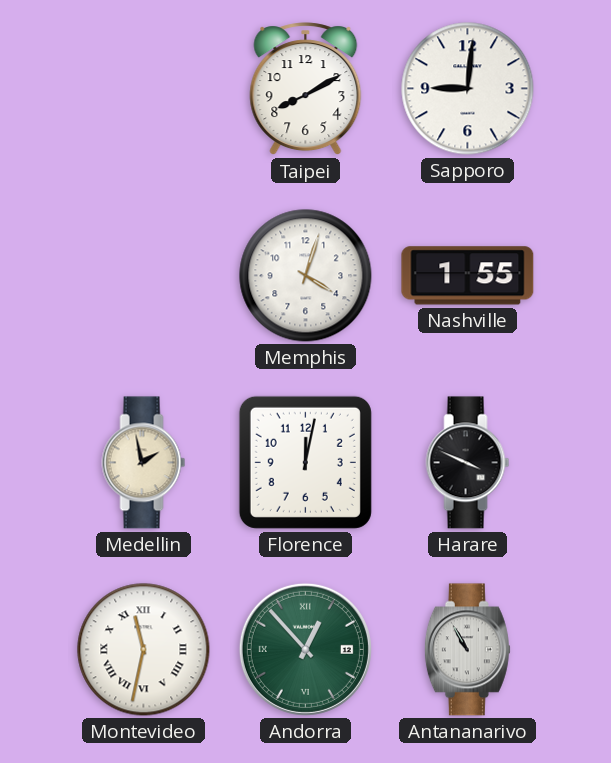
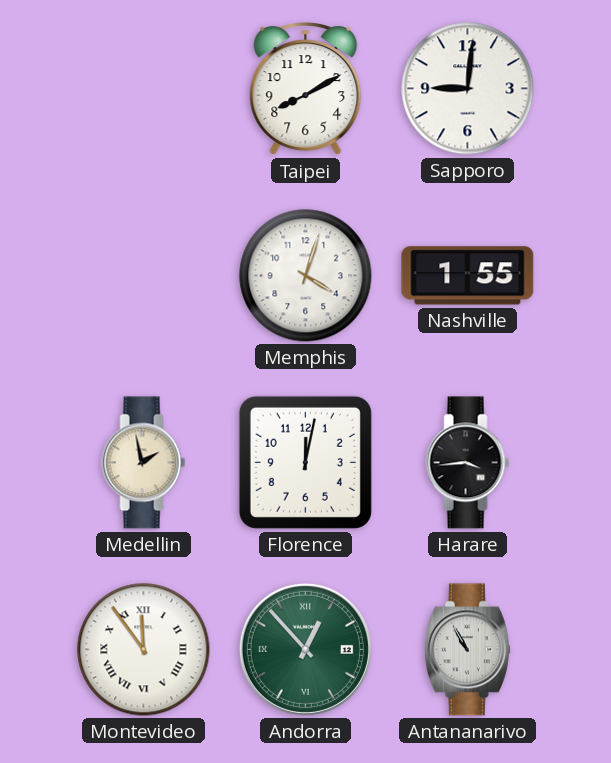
Harare: 3:49 -> 3:44
Montevideo: 11:32 -> 11:54
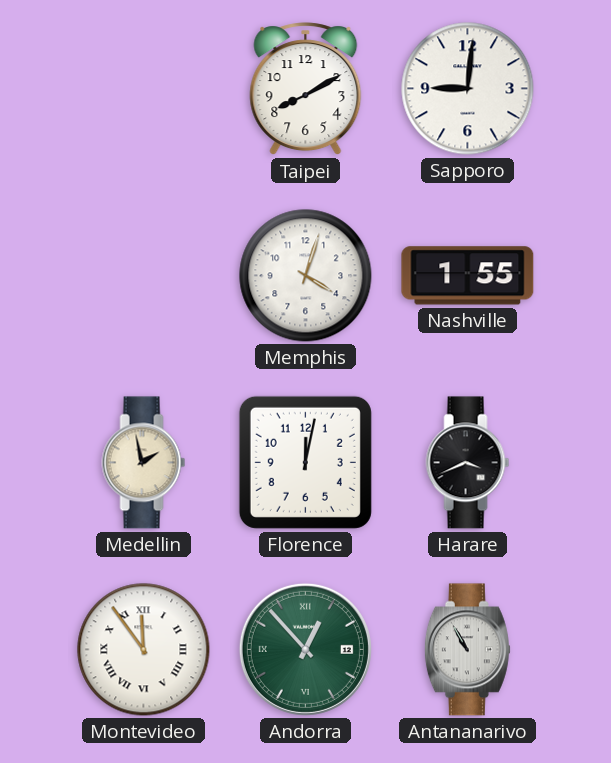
Harare: 3:44 -> 3:41
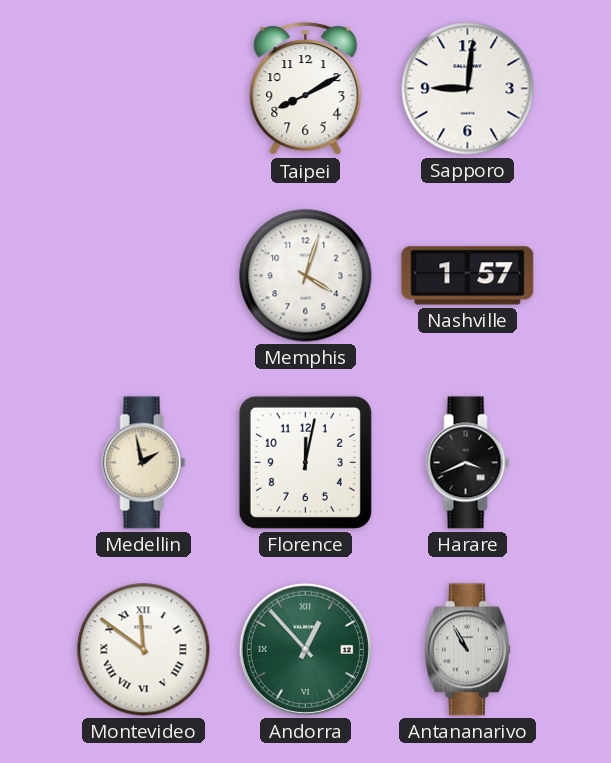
Nashville: 1:55 -> 1:57
Montevideo: 11:54 -> 11:51
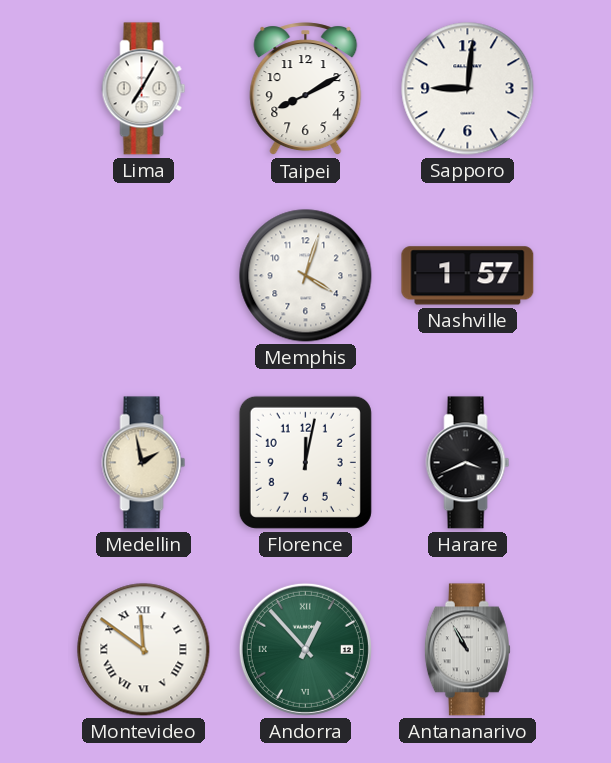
Lima: none -> 7:05
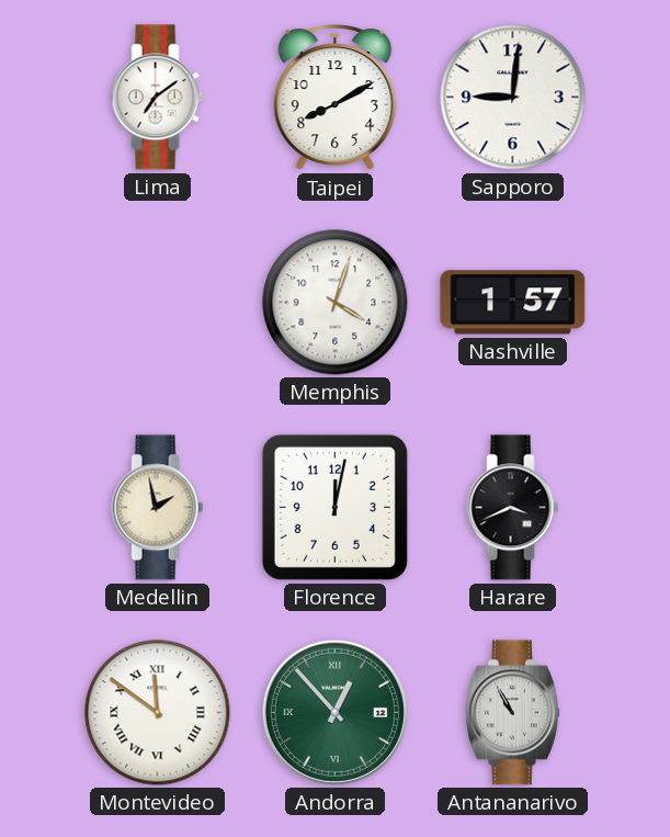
Lima: 7:05 -> 7:09
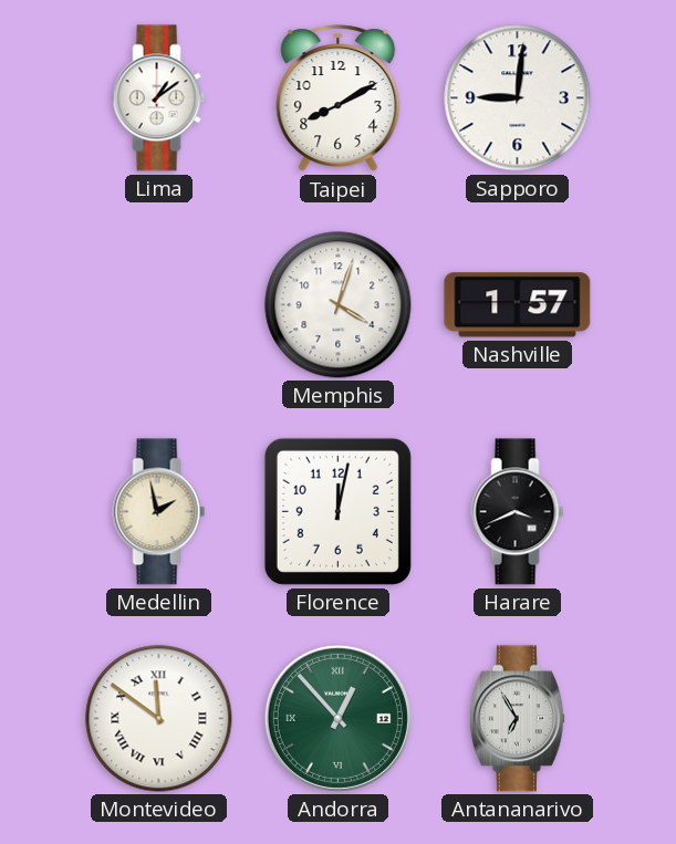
Lima: 7:09 -> 1:09
Antananarivo: 10:55 -> 6:55
